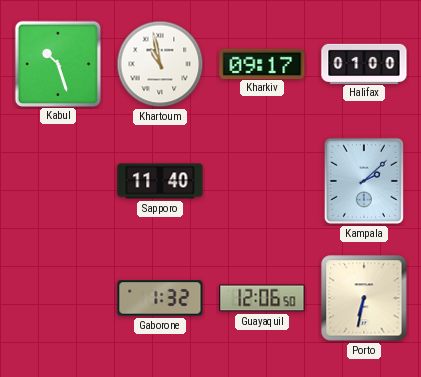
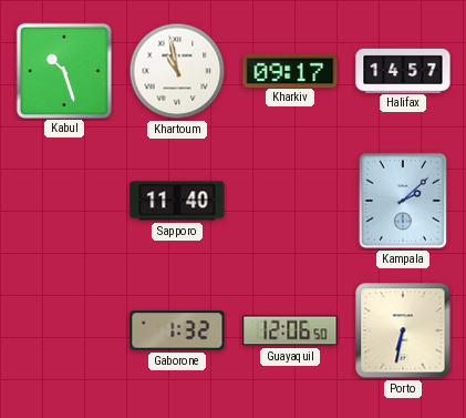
Halifax: 01:00 -> 14:57
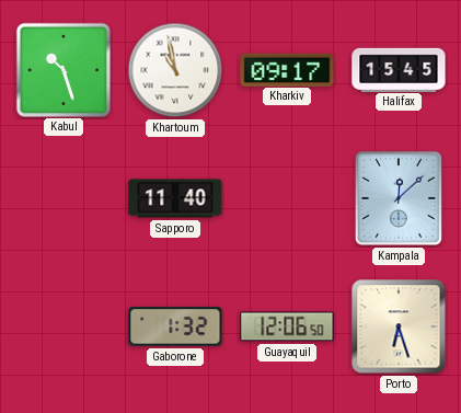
Halifax: 14:57 -> 15:45
Kampala: 2:08 -> 12:08
Porto: 6:32 -> 6:27
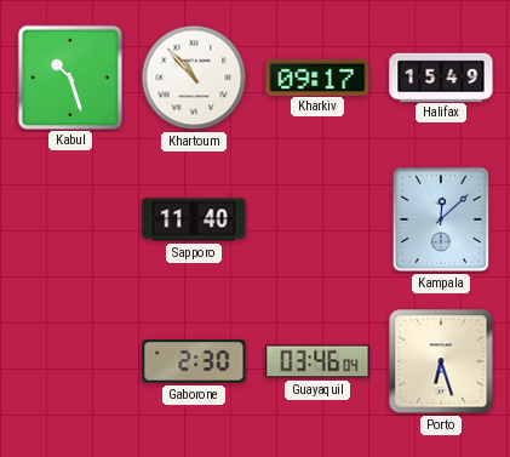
Khartoum: 10:58 -> 10:53
Halifax: 15:45 -> 15:49
Gaborone: 1:32 -> 2:30
Guayaquil: 12:06 -> 03:46
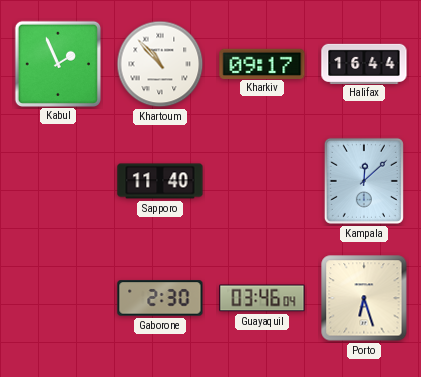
Kabul: 10:27 -> 1:56
Halifax: 15:49 -> 16:44
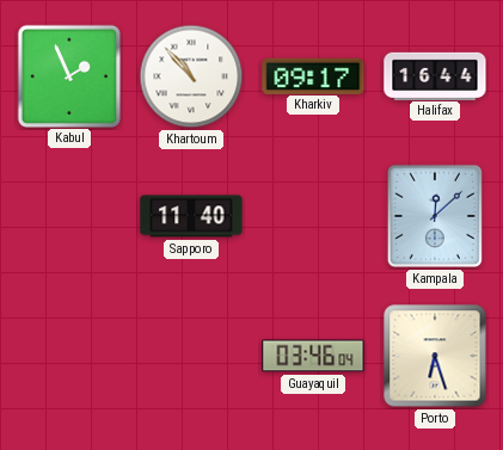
Gaborone: 2:30 -> none
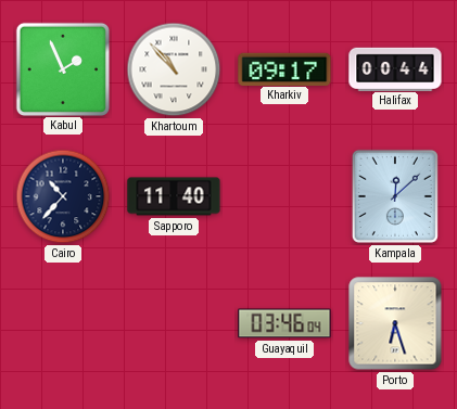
Halifax: 16:44 -> 00:44
Cairo: none -> 10:37
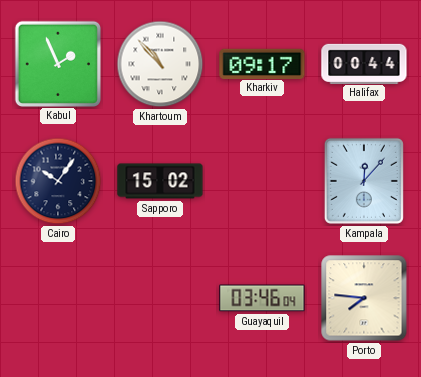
Cairo: 10:37 -> 10:06
Sapporo: 11:40 -> 15:02
Kampala: 12:08 -> 12:07
Porto: 6:27 -> 7:46
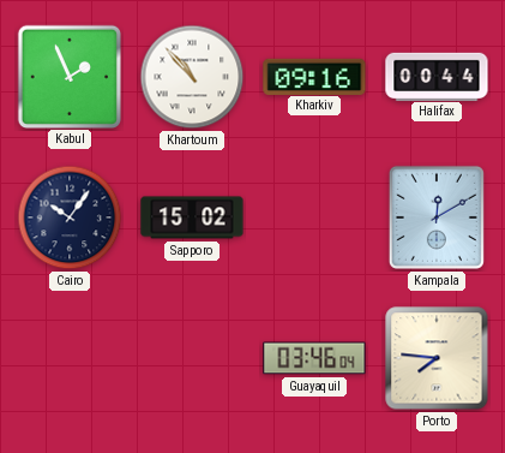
Kharkiv: 09:17 -> 09:16
Kampala: 12:07 -> 12:10
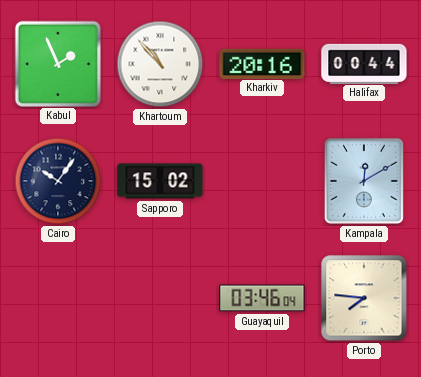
Kharkiv: 09:16 -> 20:16
